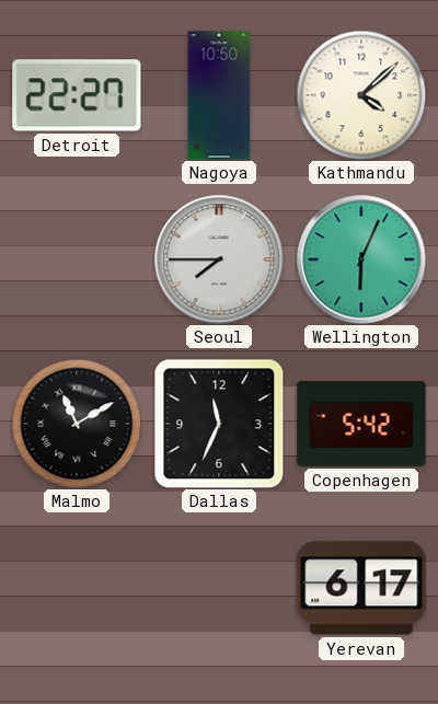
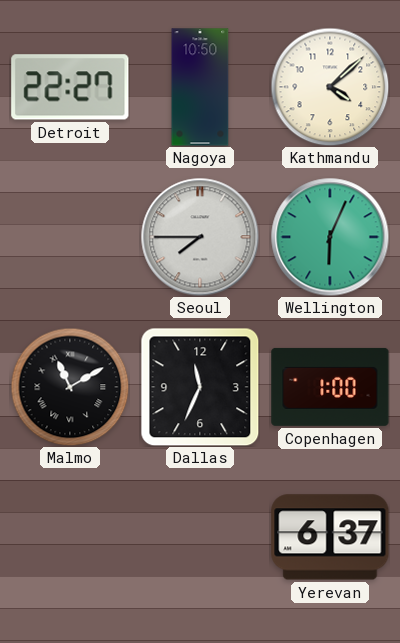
Copenhagen: 5:42 -> 1:00
Yerevan: 6:17 -> 6:37
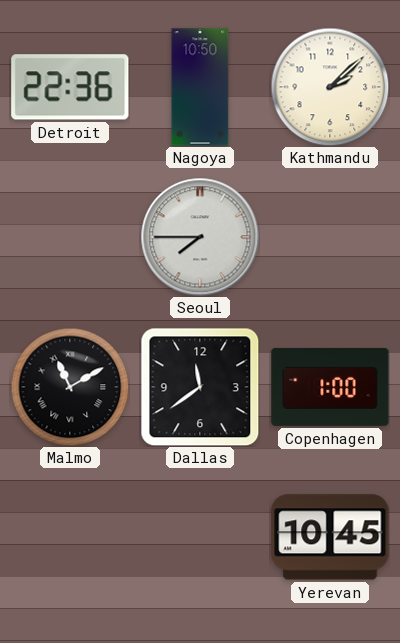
Detroit: 22:27 -> 22:36
Kathmandu: 4:08 -> 2:08
Wellington: 6:04 -> none
Dallas: 11:34 -> 11:39
Yerevan: 6:37 -> 10:45
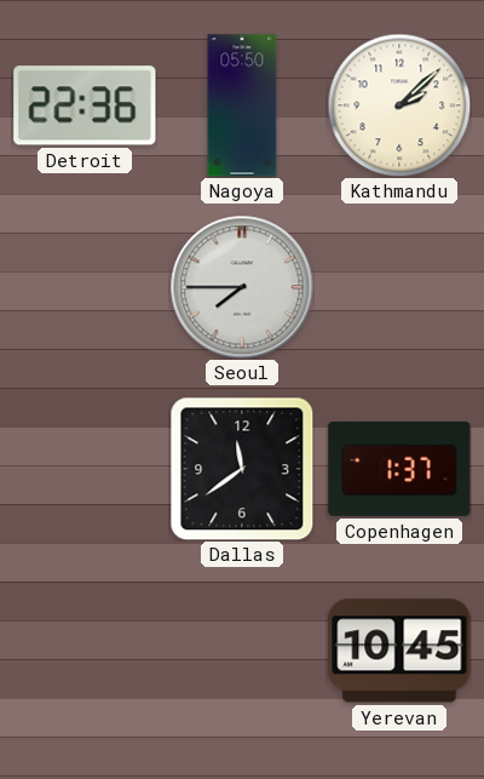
Nagoya: 10:50 -> 05:50
Malmo: 11:10 -> none
Copenhagen: 1:00 -> 1:37
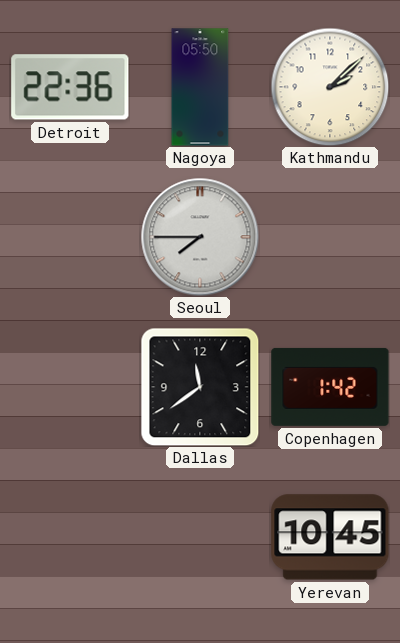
Copenhagen: 1:37 -> 1:42
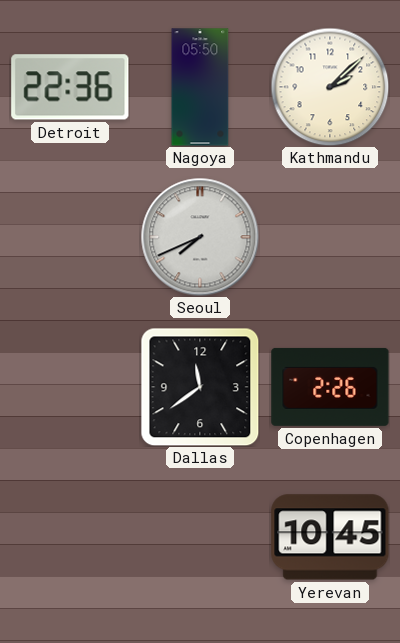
Seoul: 7:45 -> 7:41
Copenhagen: 1:42 -> 2:26
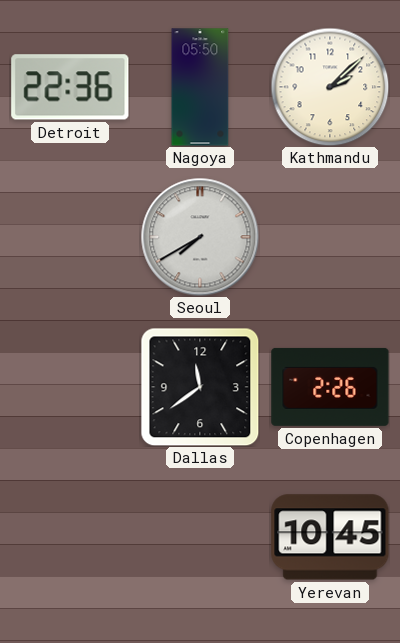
Seoul: 7:41 -> 7:40
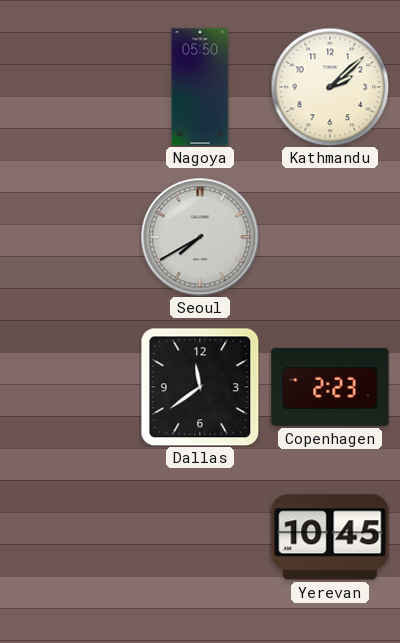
Detroit: 22:36 -> none
Copenhagen: 2:26 -> 2:23
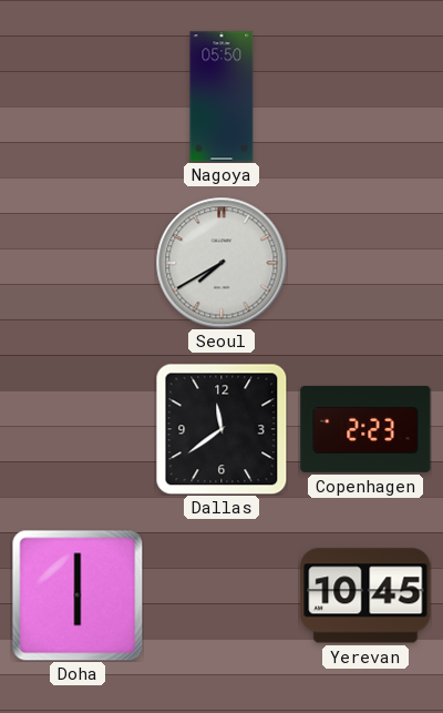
Kathmandu: 2:08 -> none
Doha: none -> 6:00
